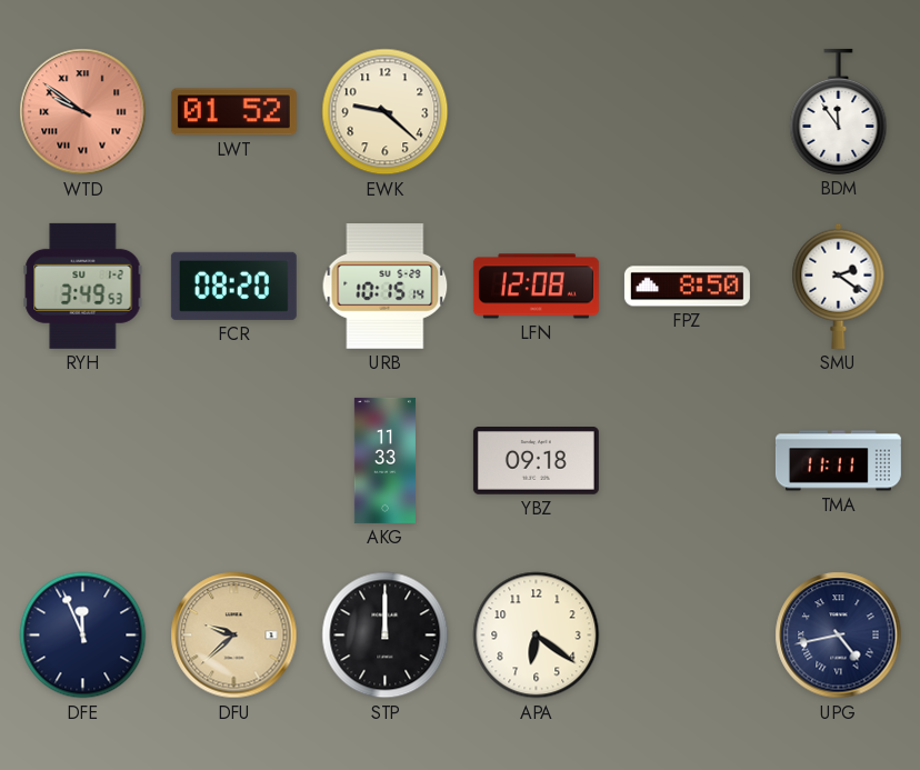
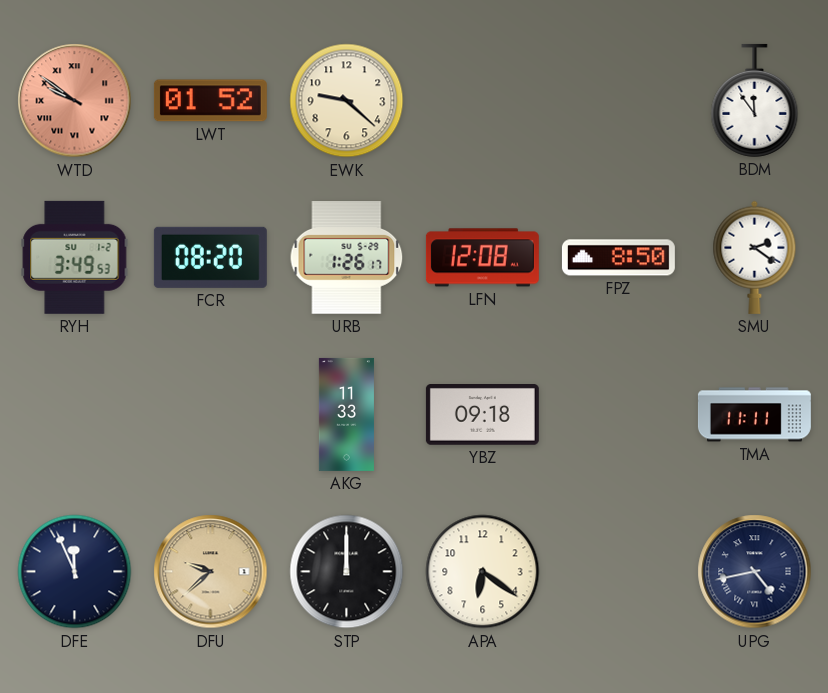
URB: 10:15 -> 1:26
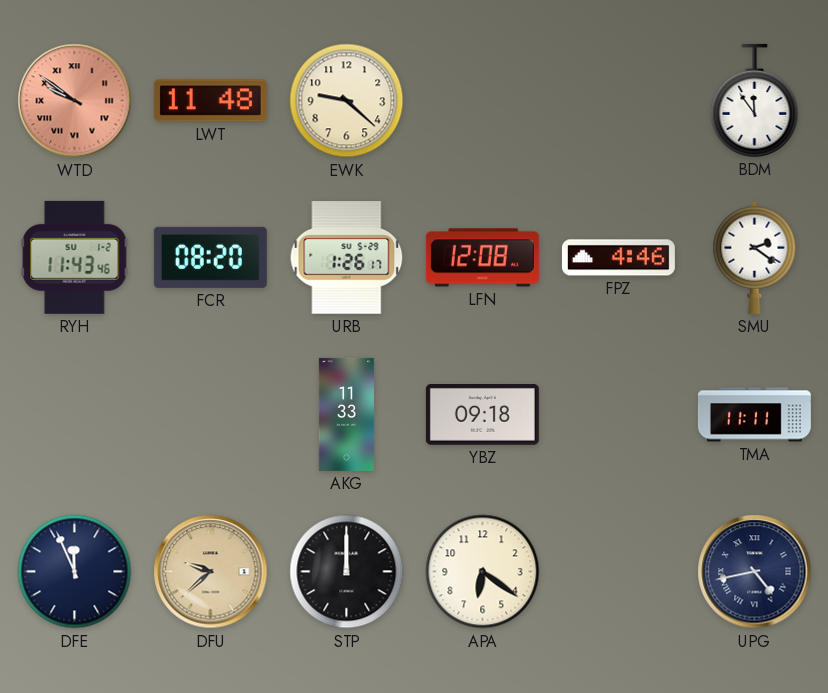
LWT: 01:52 -> 11:48
RYH: 3:49 -> 11:43
FPZ: 8:50 -> 4:46
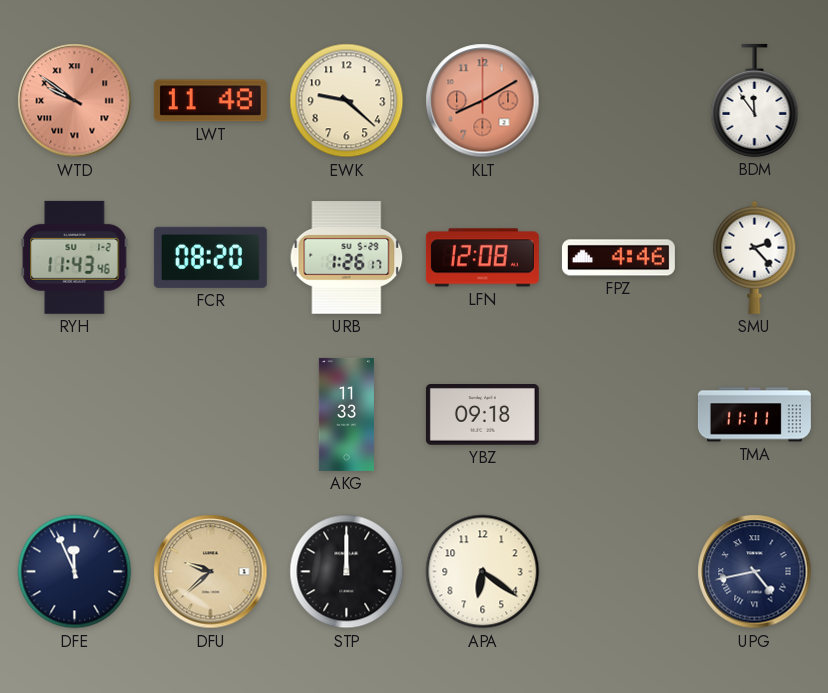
KLT: none -> 8:10
SMU: 2:21 -> 2:23
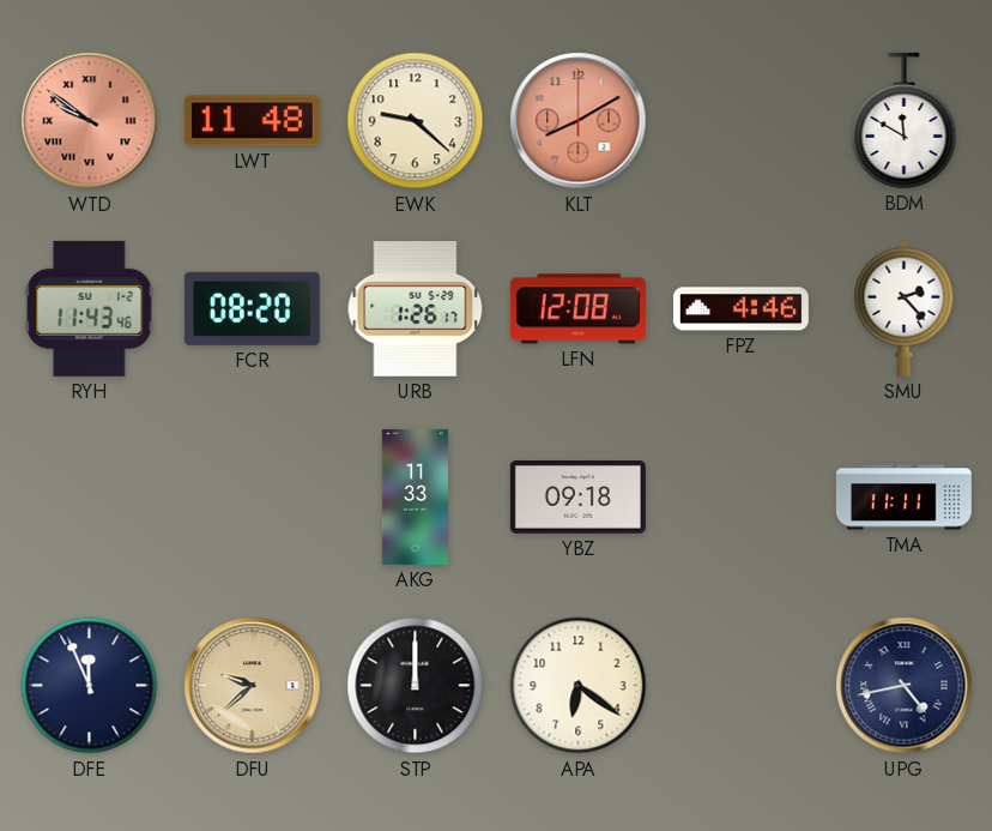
BDM: 11:54 -> 11:50
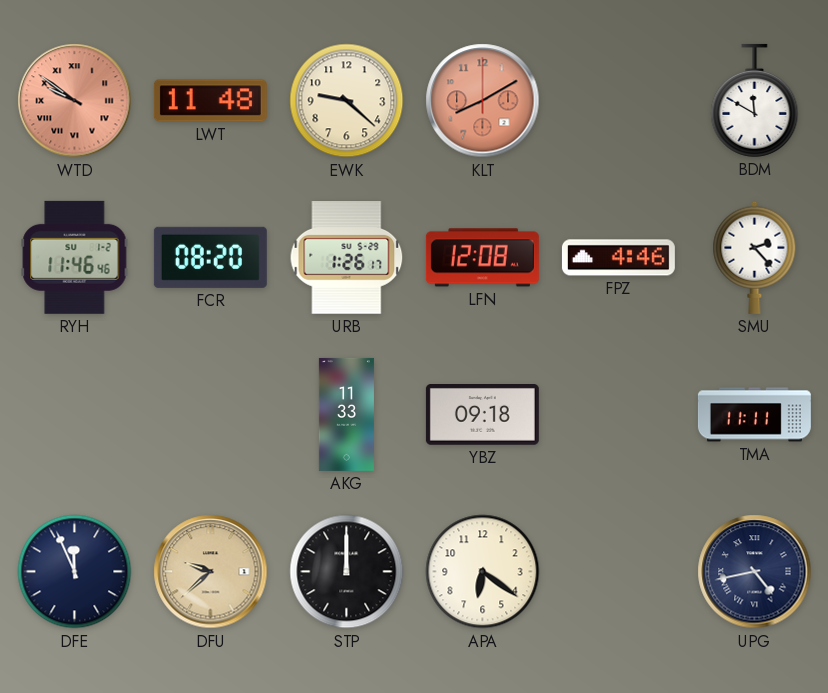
RYH: 11:43 -> 11:46
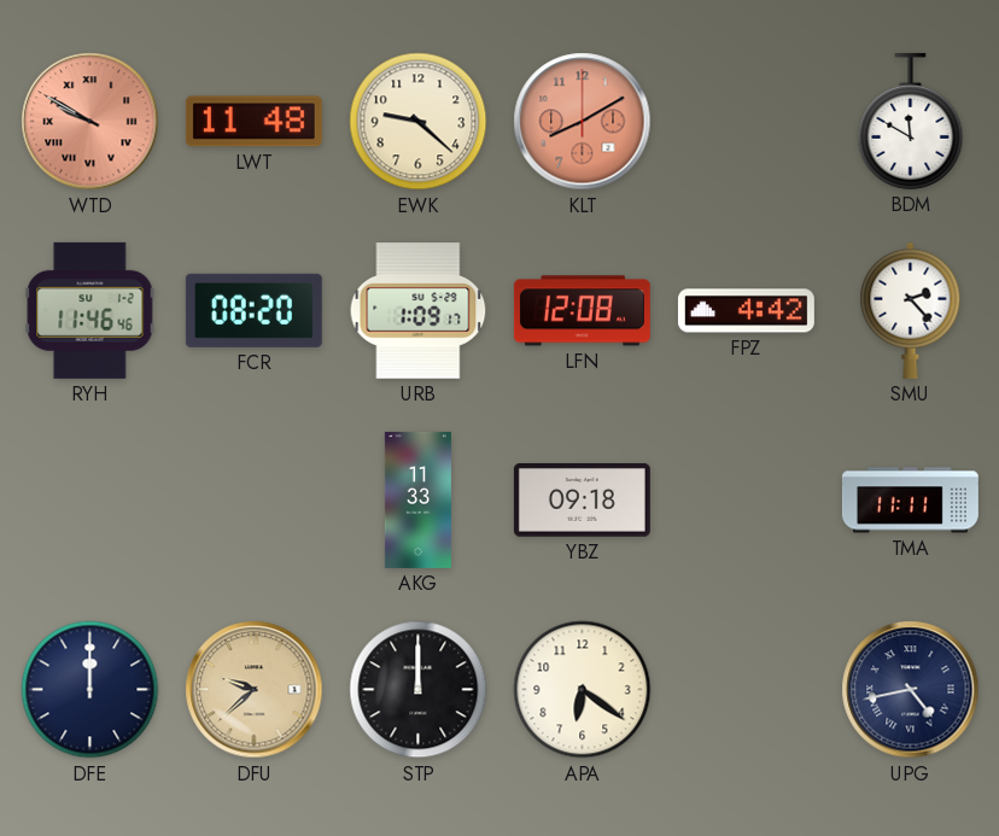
WTD: 9:51 -> 9:50
URB: 1:26 -> 1:09
FPZ: 4:46 -> 4:42
DFE: 11:56 -> 12:00
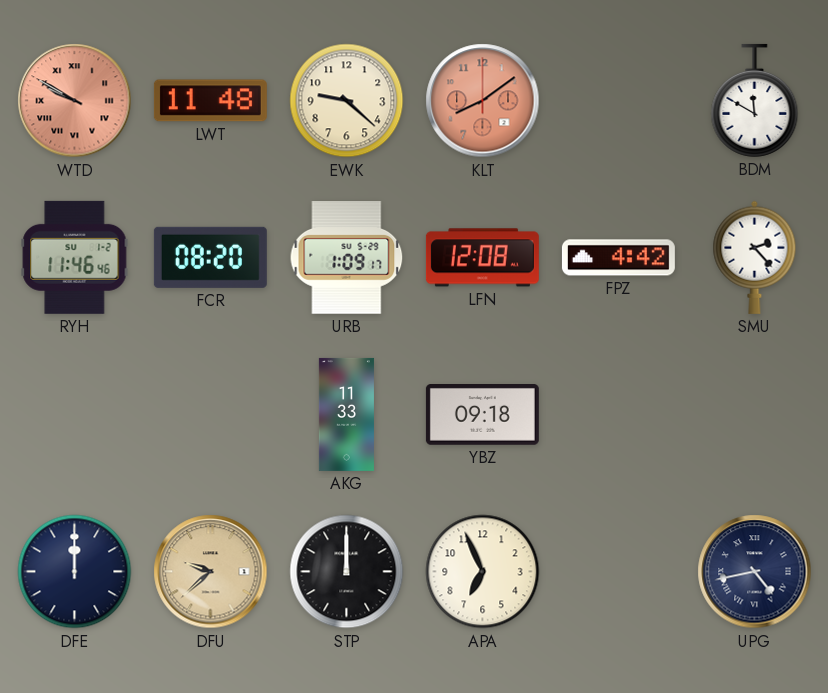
KLT: 8:10 -> 8:09
TMA: 11:11 -> none
APA: 6:21 -> 6:56
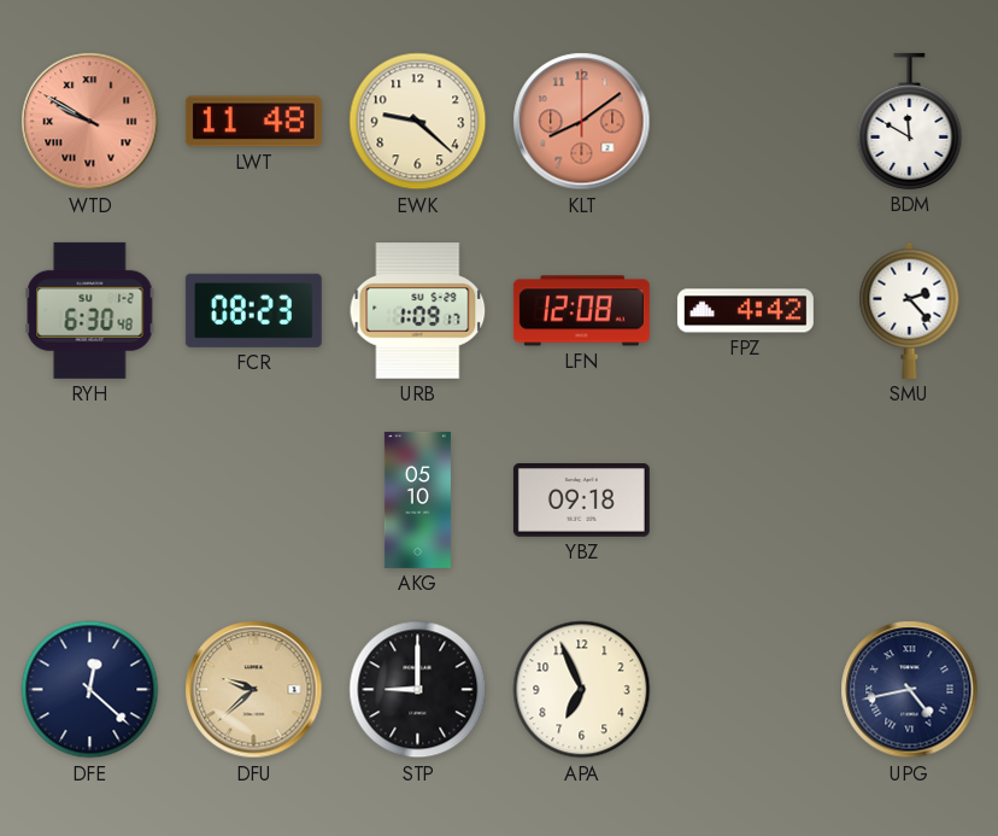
RYH: 11:46 -> 6:30
FCR: 08:20 -> 08:23
AKG: 11:33 -> 05:10
DFE: 12:00 -> 12:22
STP: 12:00 -> 9:00
